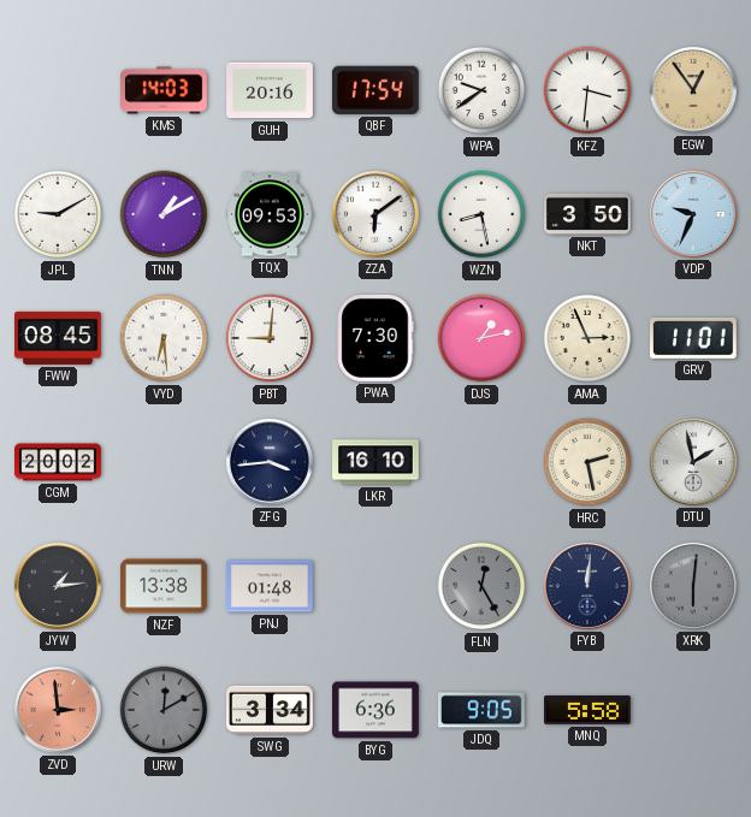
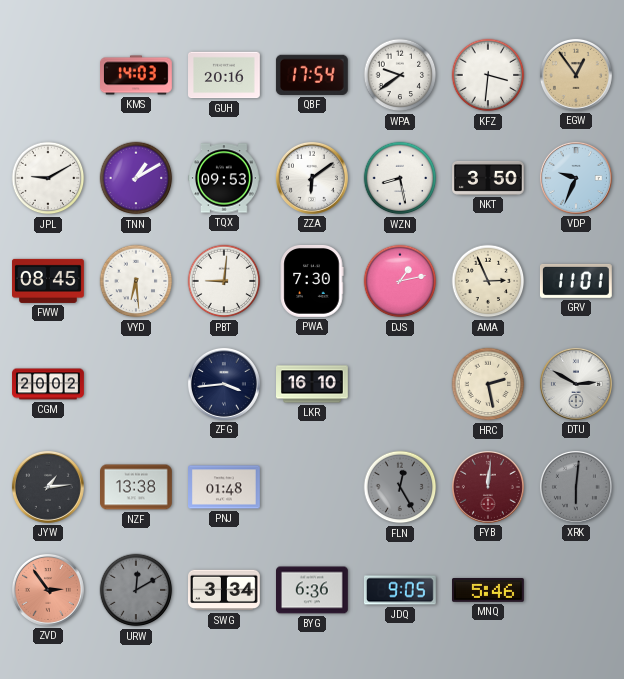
DTU: 1:58 -> 2:50
FYB dial: navy -> burgundy
ZVD: 2:59 -> 2:54
MNQ: 5:58 -> 5:46
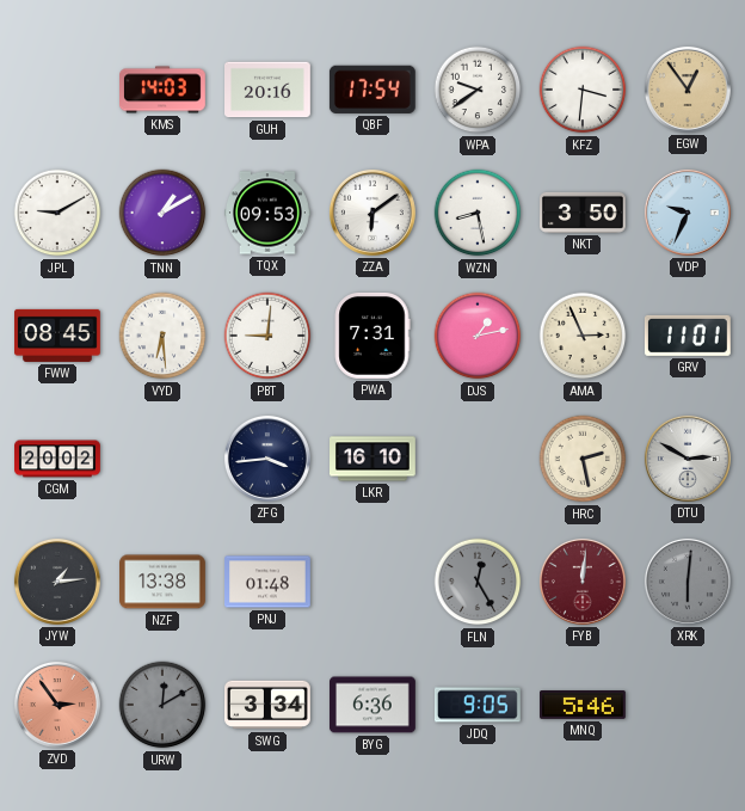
PWA: 7:30 -> 7:31
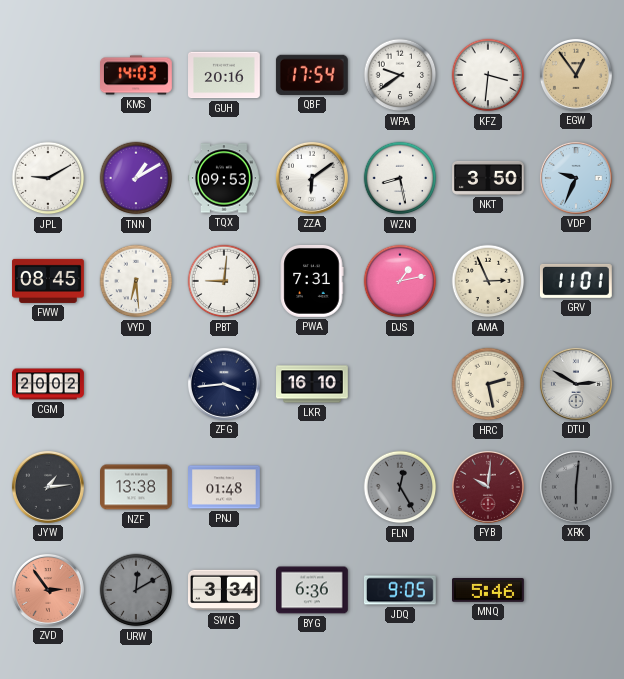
FYB: 12:01 -> 10:01
